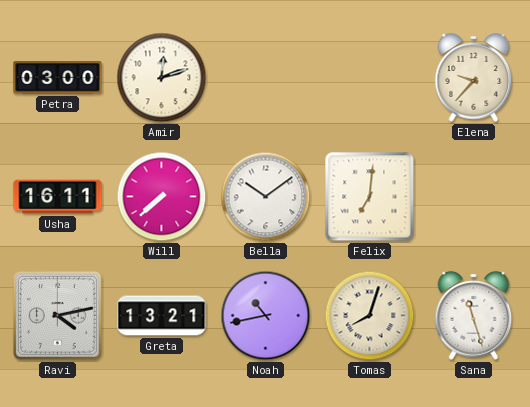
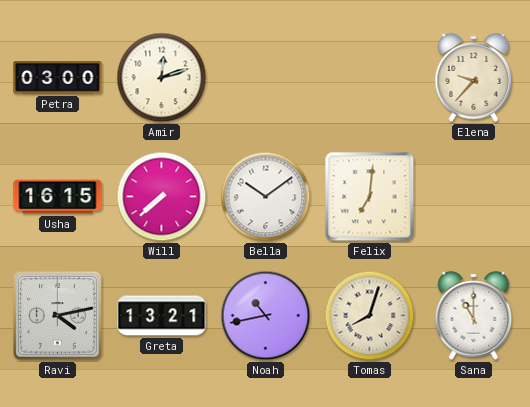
Usha: 16:11 -> 16:15
Sana: 11:27 -> 11:00
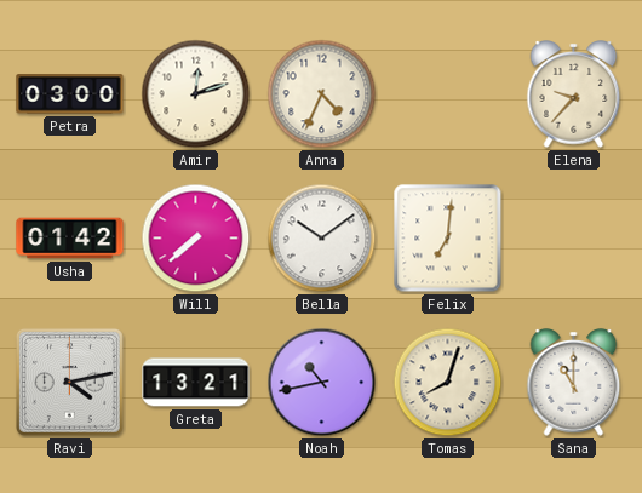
Anna: none -> 4:34
Usha: 16:15 -> 01:42
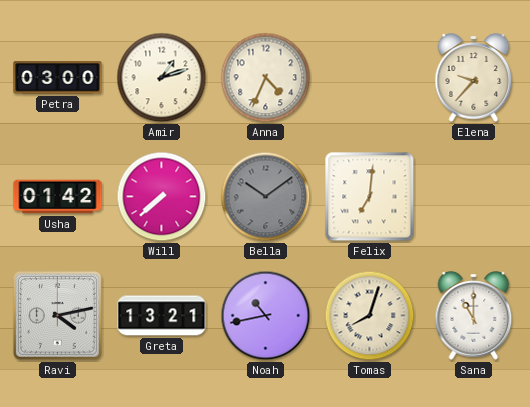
Amir: 12:12 -> 1:12
Bella dial: white -> grey
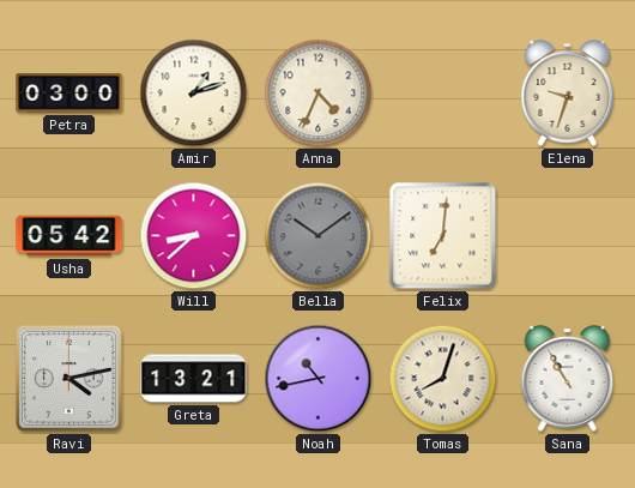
Elena: 9:37 -> 9:33
Usha: 01:42 -> 05:42
Will: 7:38 -> 8:38
Sana: 11:00 -> 10:55
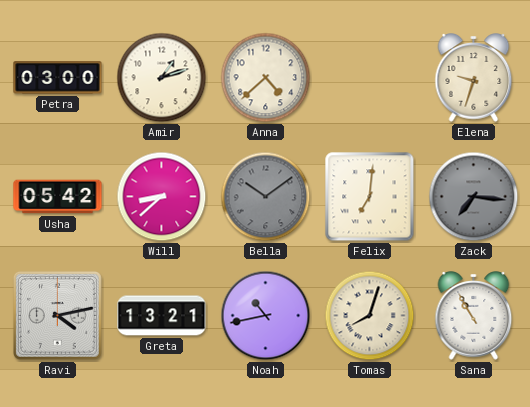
Anna: 4:34 -> 4:38
Zack: none -> 7:16
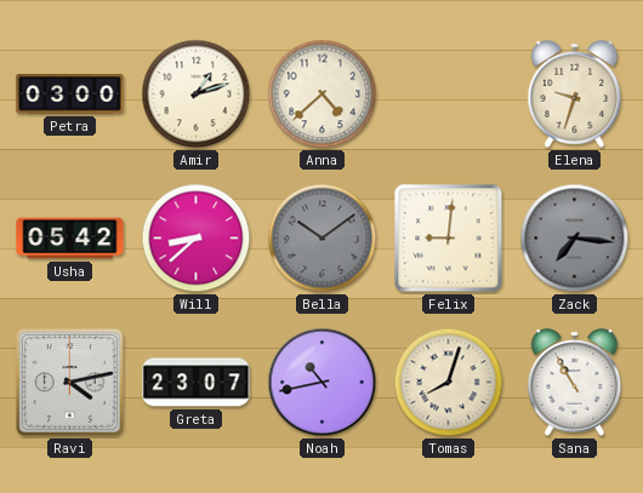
Felix: 7:01 -> 9:01
Greta: 13:21 -> 23:07
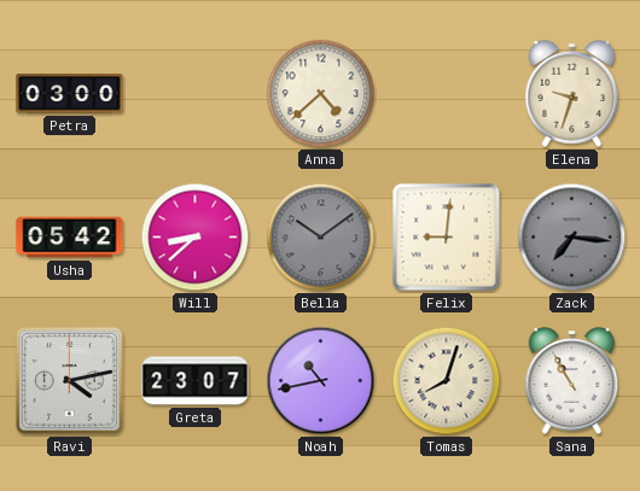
Amir: 1:12 -> none
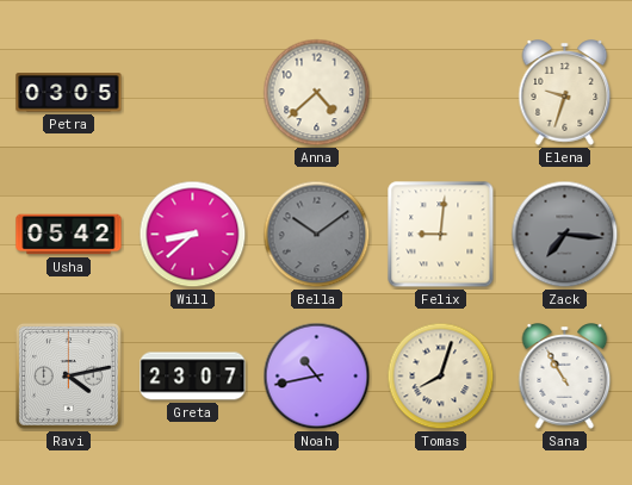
Petra: 03:00 -> 03:05
